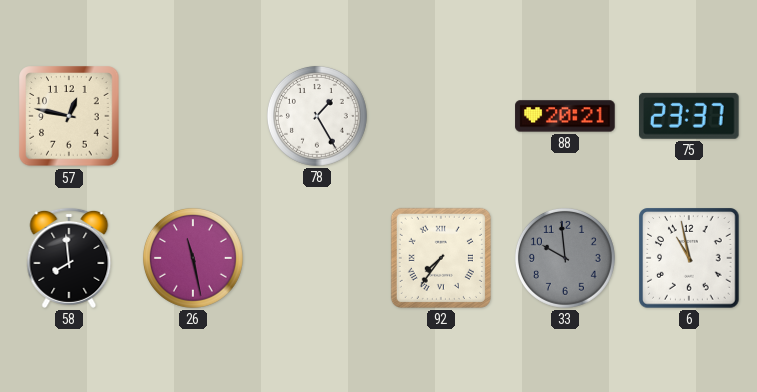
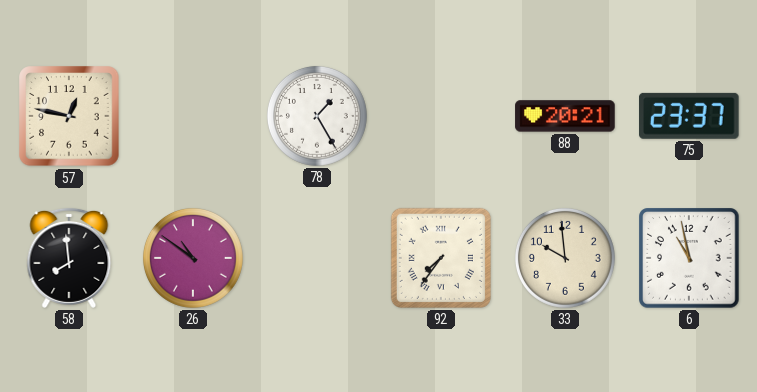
26: 11:28 -> 10:51
33 dial: grey -> cream
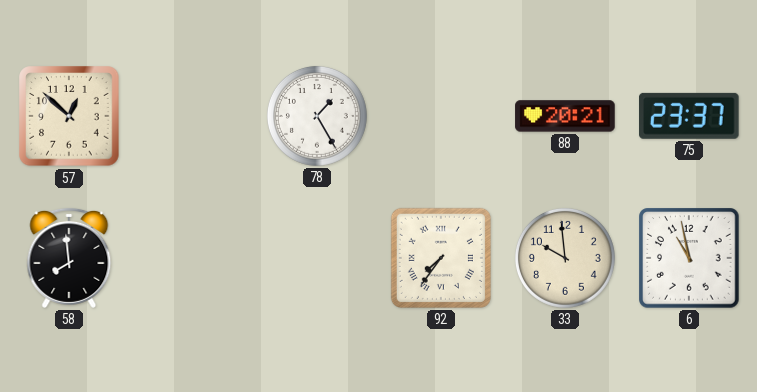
57: 12:47 -> 12:52
26: 10:51 -> none
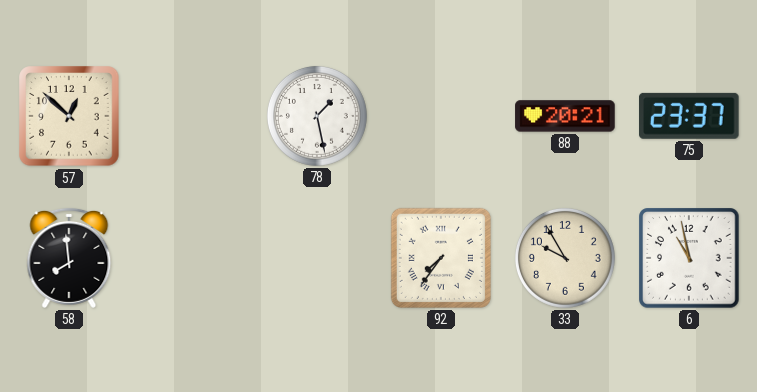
78: 1:25 -> 1:28
33: 9:59 -> 9:55
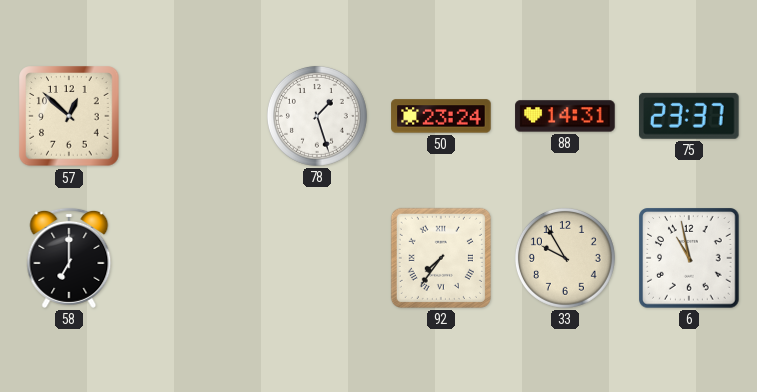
78: 1:28 -> 1:27
50: none -> 23:24
88: 20:21 -> 14:31
58: 7:59 -> 7:00
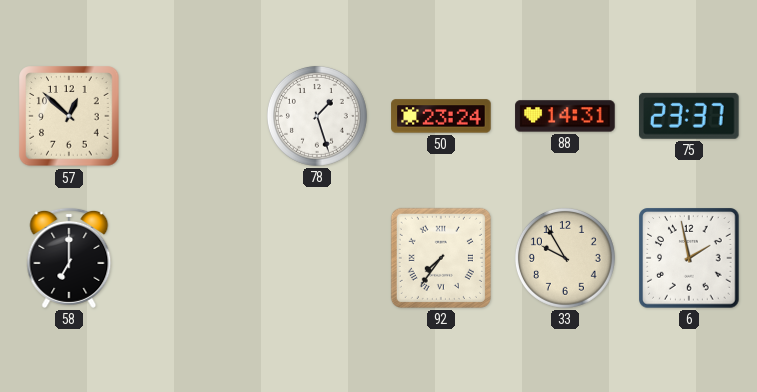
6: 10:58 -> 1:58
